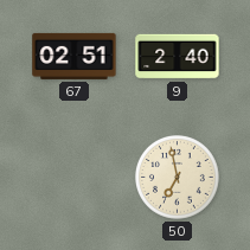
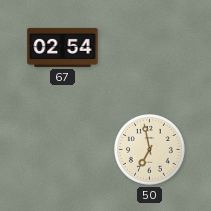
67: 02:51 -> 02:54
9: 2:40 -> none
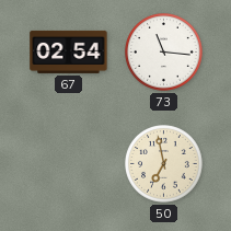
73: none -> 11:16
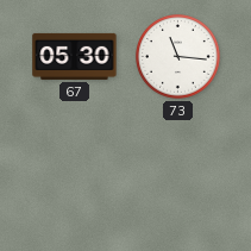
67: 02:54 -> 05:30
50: 6:58 -> none
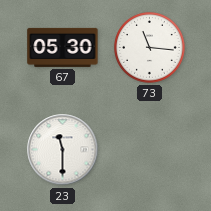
23: none -> 11:30
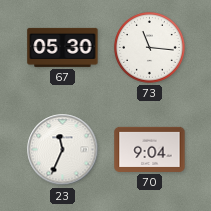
23: 11:30 -> 11:34
70: none -> 9:04
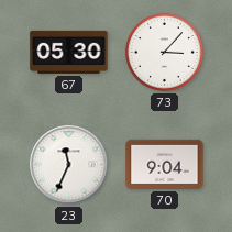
73: 11:16 -> 3:07
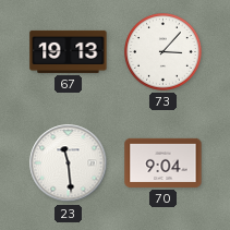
67: 05:30 -> 19:13
23: 11:34 -> 11:29
